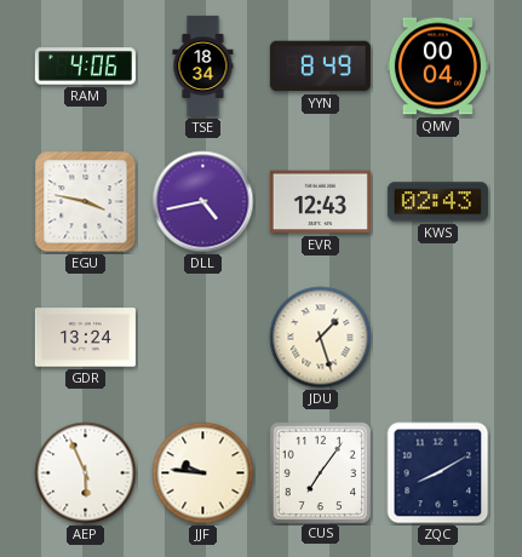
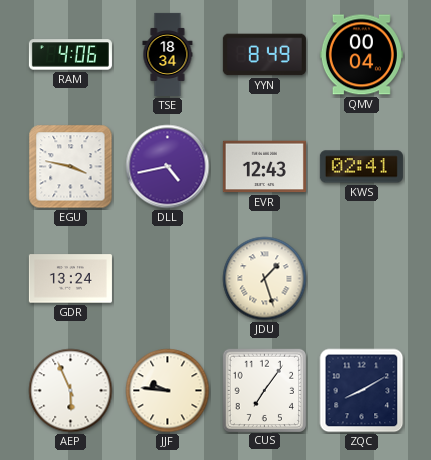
KWS: 02:43 -> 02:41
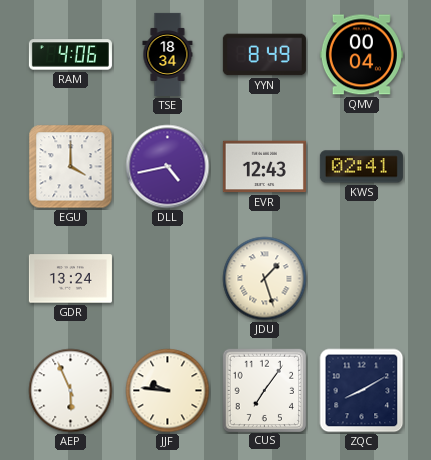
EGU: 3:47 -> 4:00
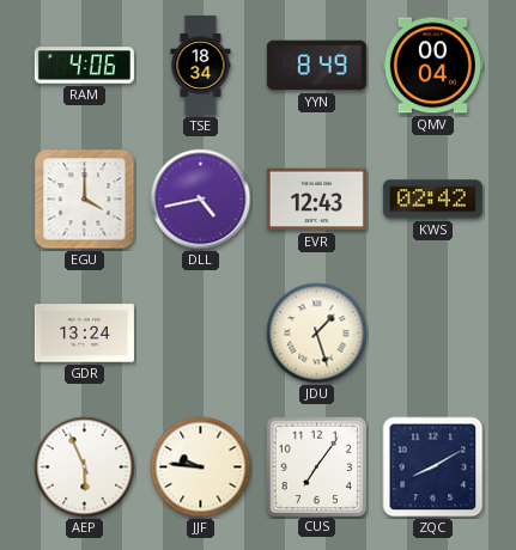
KWS: 02:41 -> 02:42
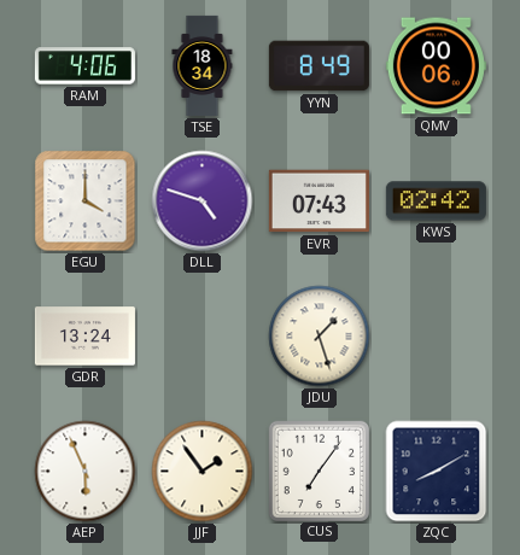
QMV: 00:04 -> 00:06
DLL: 4:43 -> 4:48
EVR: 12:43 -> 07:43
JJF: 9:46 -> 1:54
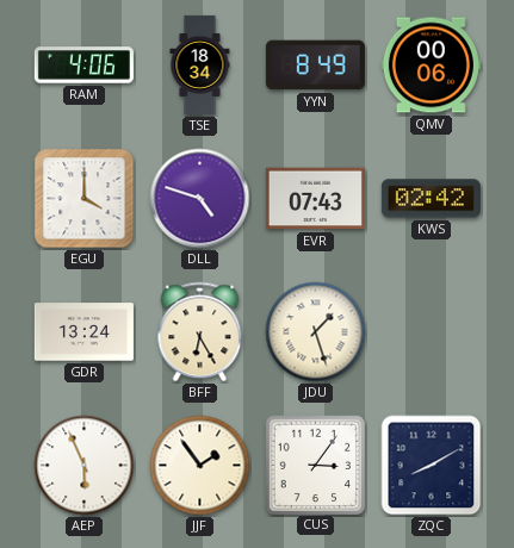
BFF: none -> 6:25
CUS: 7:06 -> 3:06
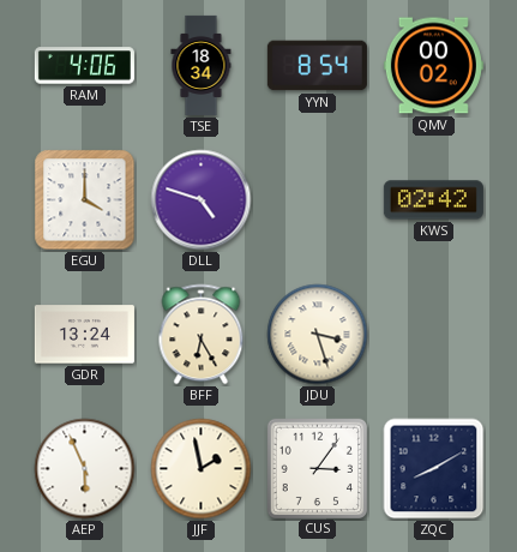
YYN: 8:49 -> 8:54
QMV: 00:06 -> 00:02
EVR: 07:43 -> none
JDU: 1:27 -> 3:27
JJF: 1:54 -> 1:58
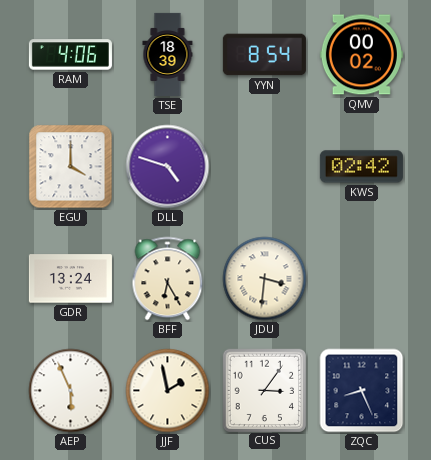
TSE: 18:34 -> 18:39
JDU: 3:27 -> 3:31
ZQC: 8:10 -> 8:26
